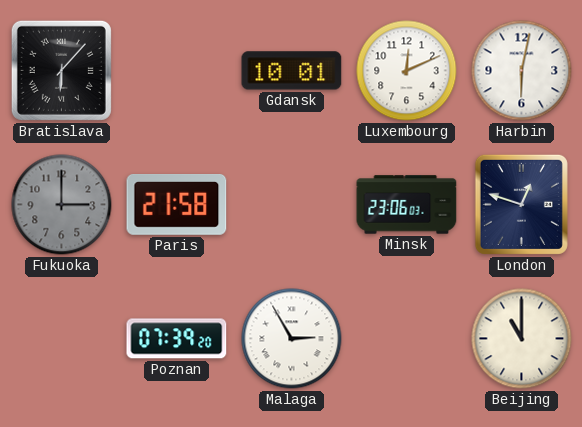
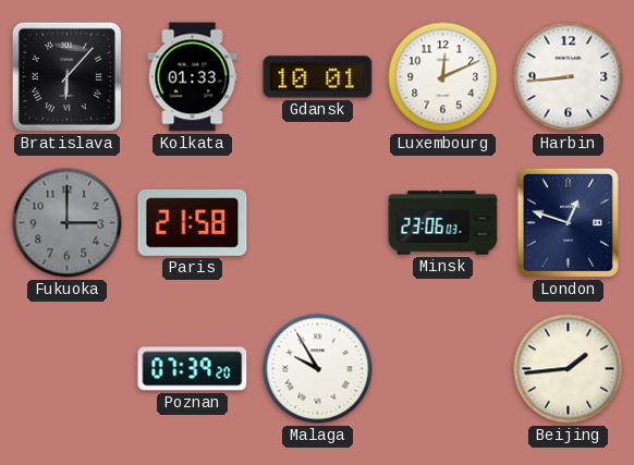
Kolkata: none -> 01:33
Harbin: 6:02 -> 8:44
Malaga: 2:55 -> 9:55
Beijing: 11:00 -> 1:44
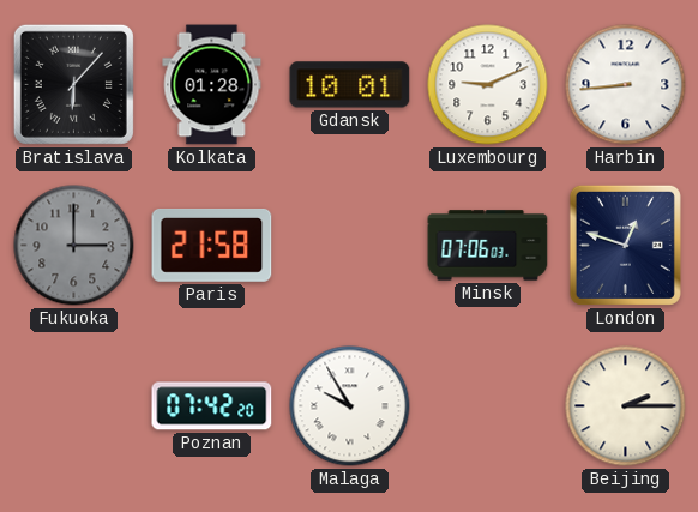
Kolkata: 01:33 -> 01:28
Luxembourg: 12:11 -> 9:11
Minsk: 23:06 -> 07:06
Poznan: 07:39 -> 07:42
Beijing: 1:44 -> 2:15
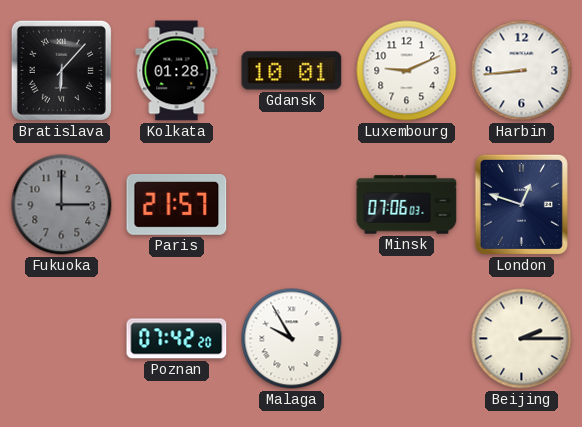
Paris: 21:58 -> 21:57
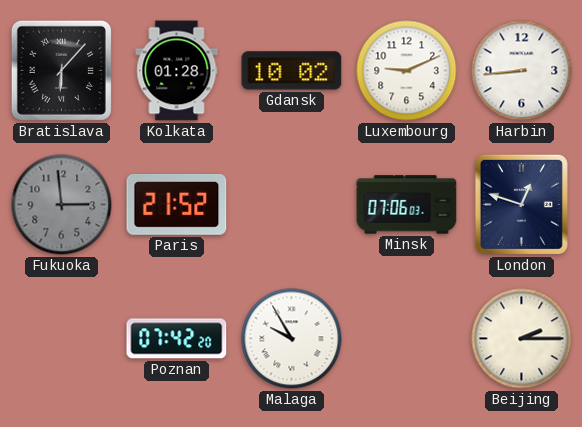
Gdansk: 10:01 -> 10:02
Fukuoka: 3:00 -> 2:59
Paris: 21:57 -> 21:52
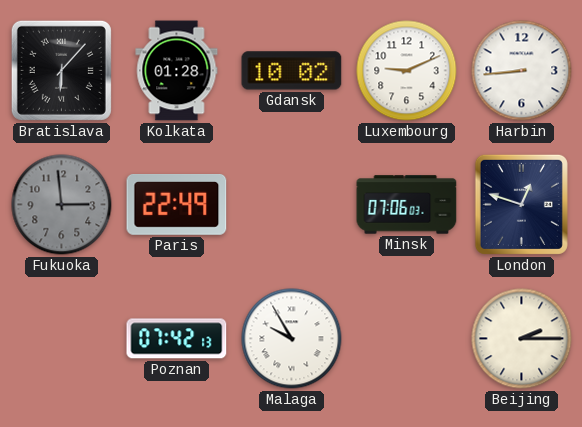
Paris: 21:52 -> 22:49
Poznan: 07:42:20 -> 07:42:13
